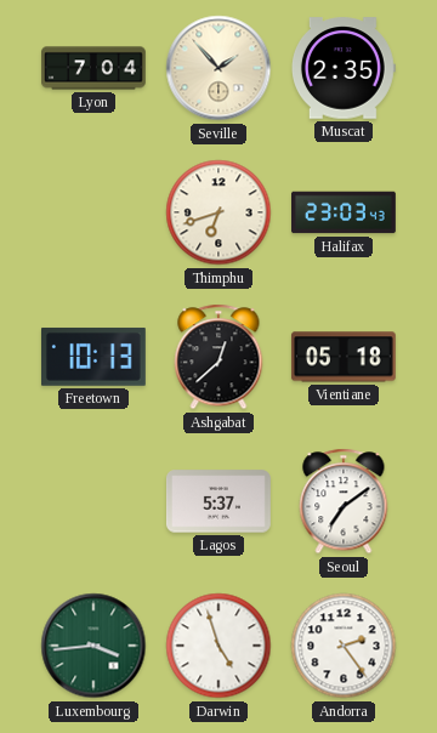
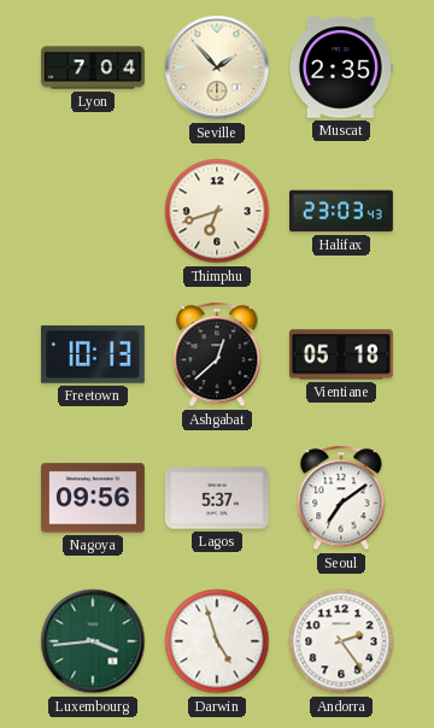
Nagoya: none -> 09:56
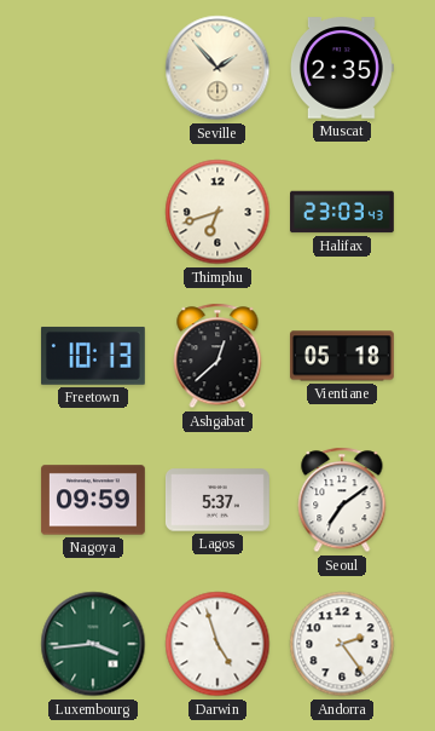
Lyon: 7:04 -> none
Nagoya: 09:56 -> 09:59
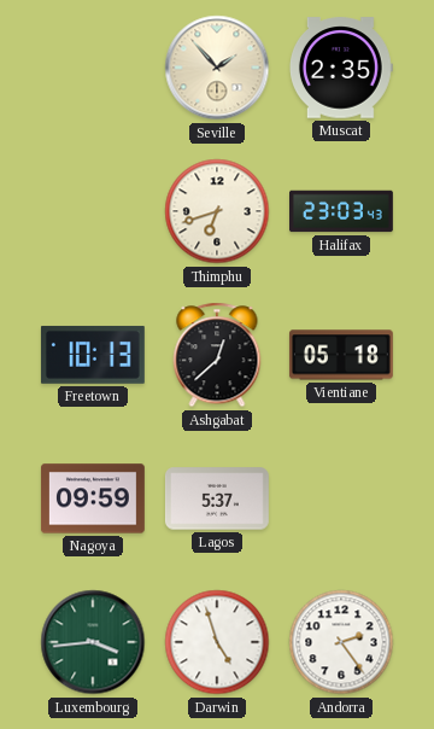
Seoul: 7:09 -> none
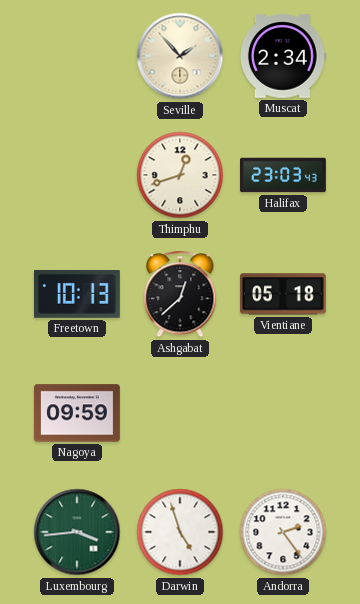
Muscat: 2:35 -> 2:34
Thimphu: 6:42 -> 12:42
Lagos: 5:37 -> none
